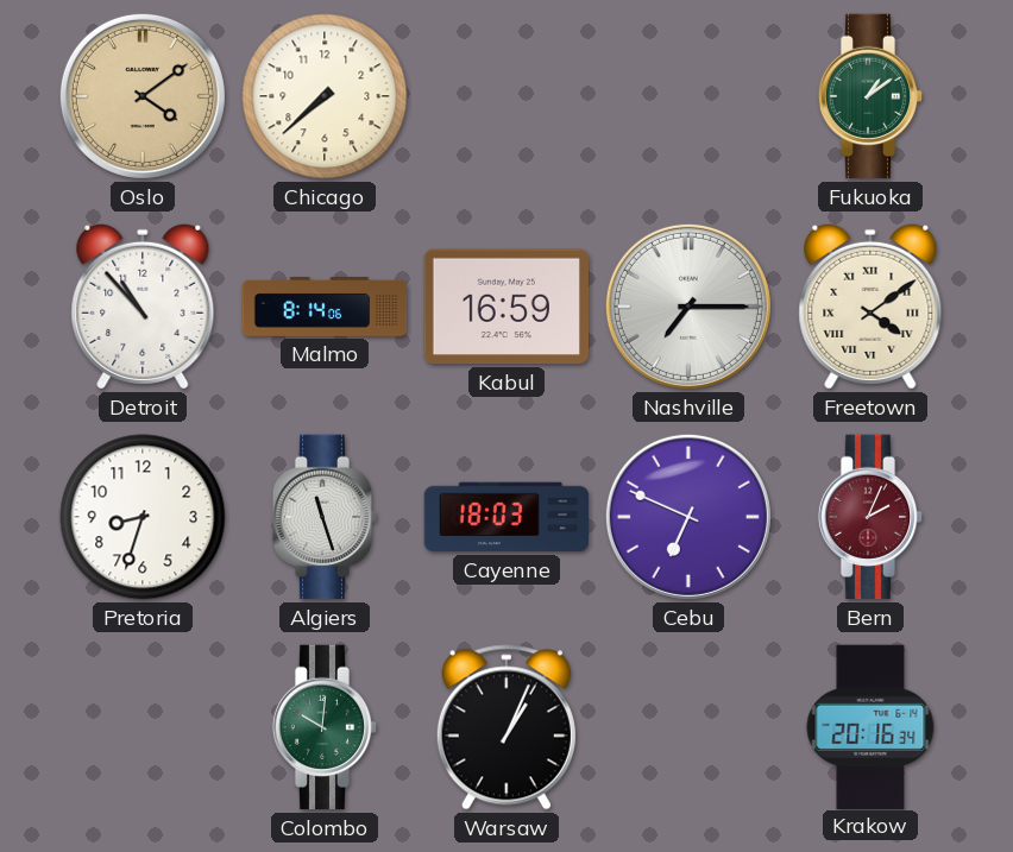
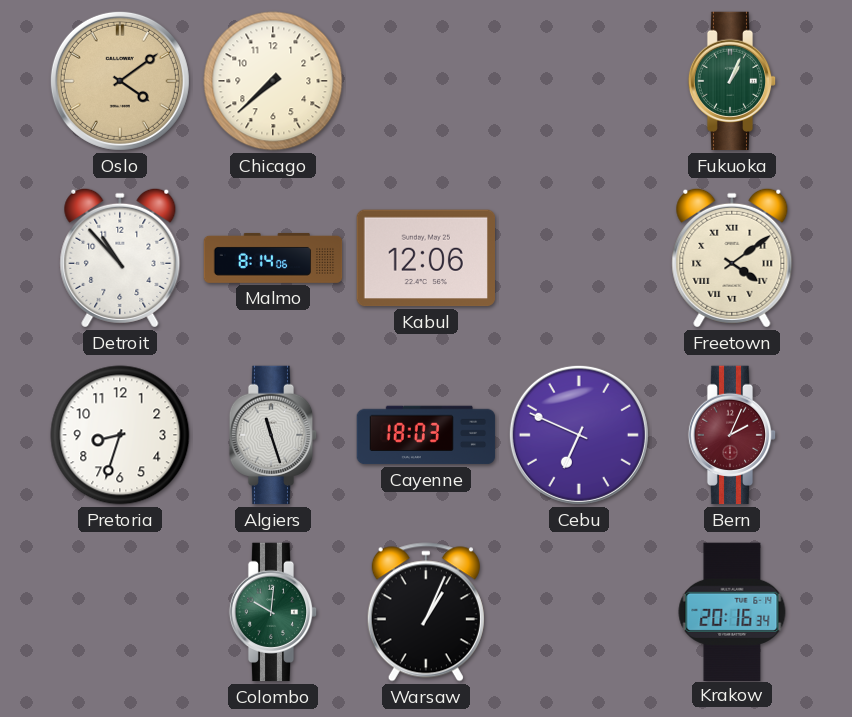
Fukuoka: 1:09 -> 1:04
Kabul: 16:59 -> 12:06
Nashville: 7:15 -> none
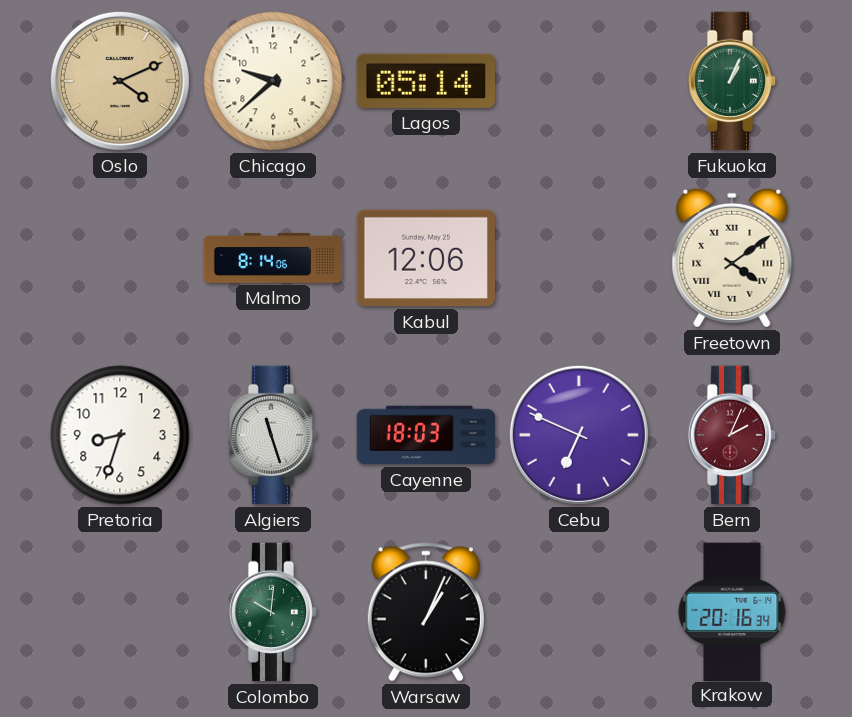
Oslo: 4:09 -> 4:11
Chicago: 7:38 -> 9:38
Lagos: none -> 05:14
Detroit: 10:53 -> none
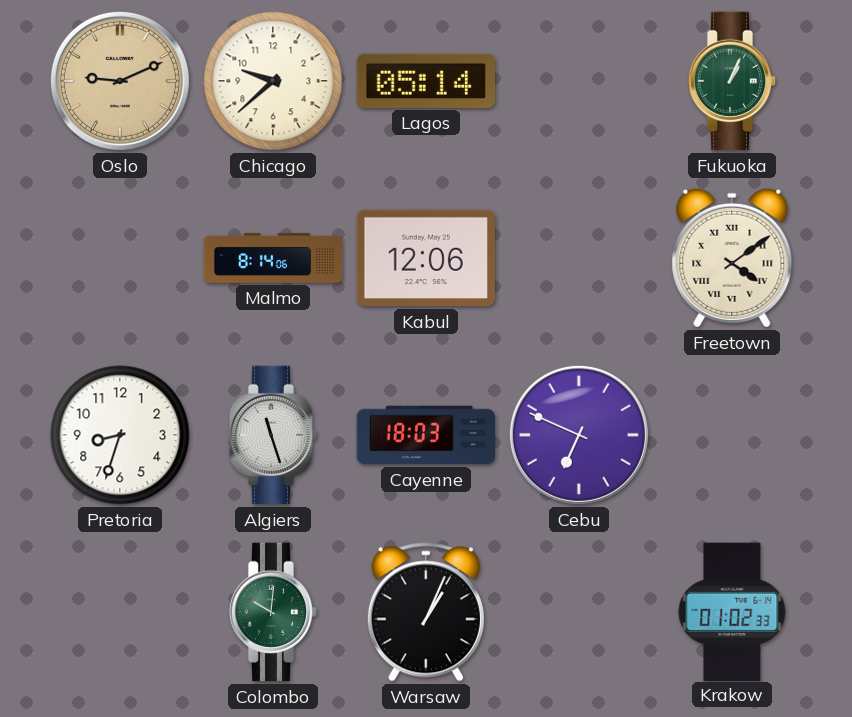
Oslo: 4:11 -> 9:11
Bern: 2:04 -> none
Krakow: 20:16 -> 01:02
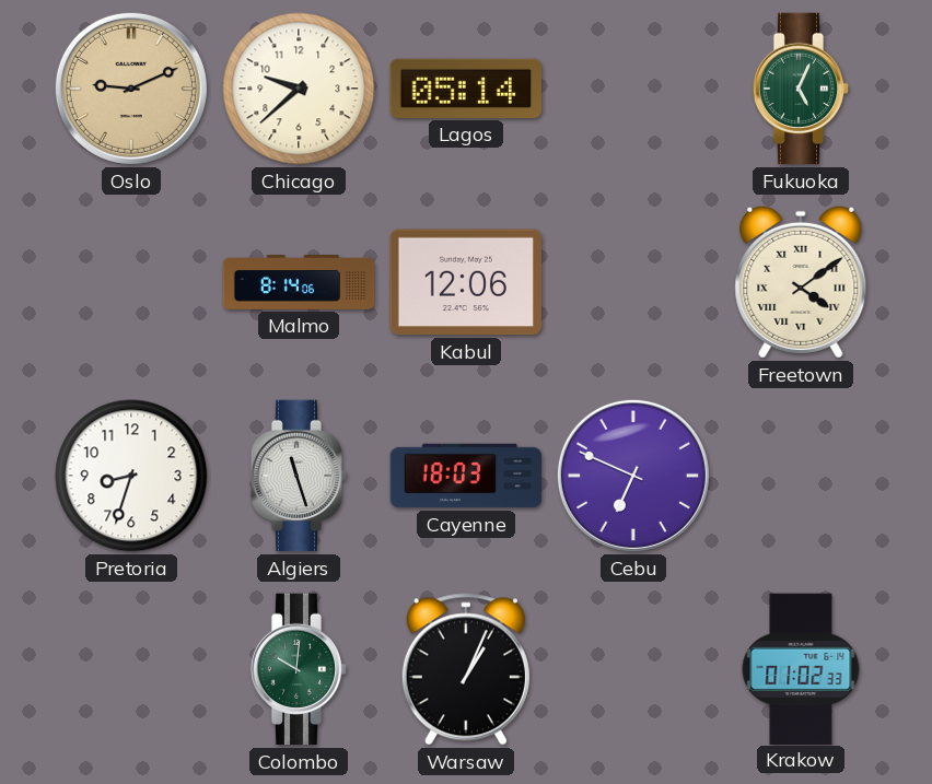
Fukuoka: 1:04 -> 5:04
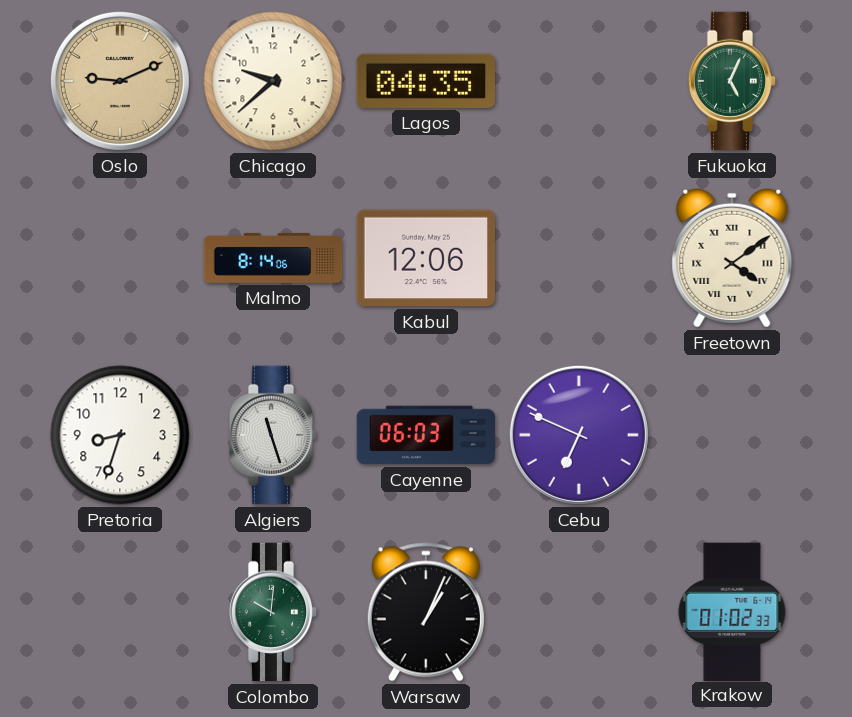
Lagos: 05:14 -> 04:35
Cayenne: 18:03 -> 06:03
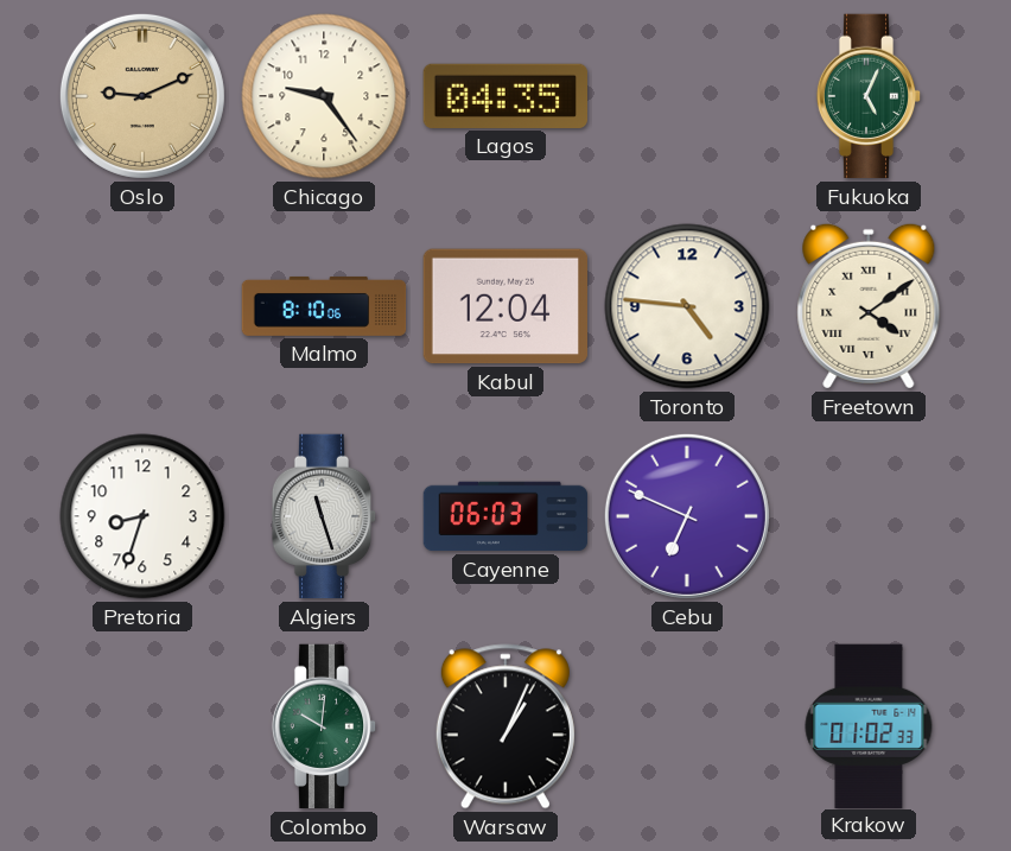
Chicago: 9:38 -> 9:24
Malmo: 8:14 -> 8:10
Kabul: 12:06 -> 12:04
Toronto: none -> 4:46
